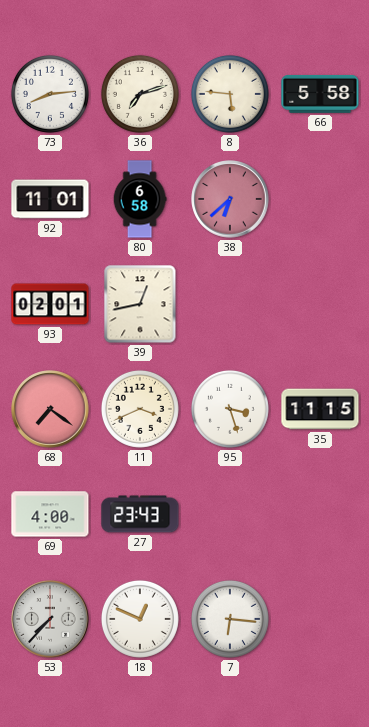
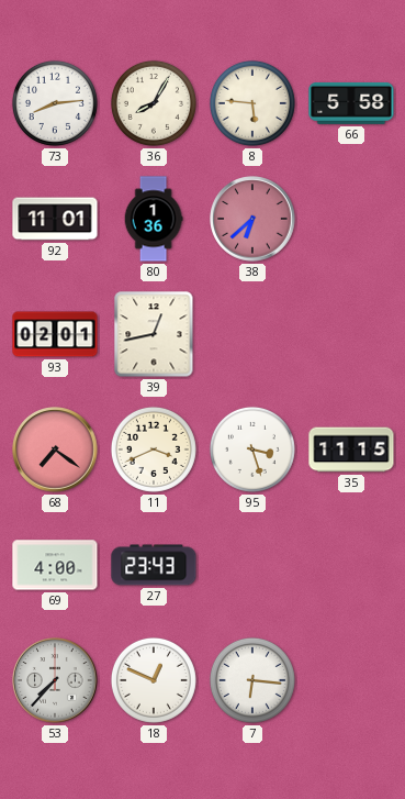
36: 7:12 -> 8:05
80: 6:58 -> 1:36
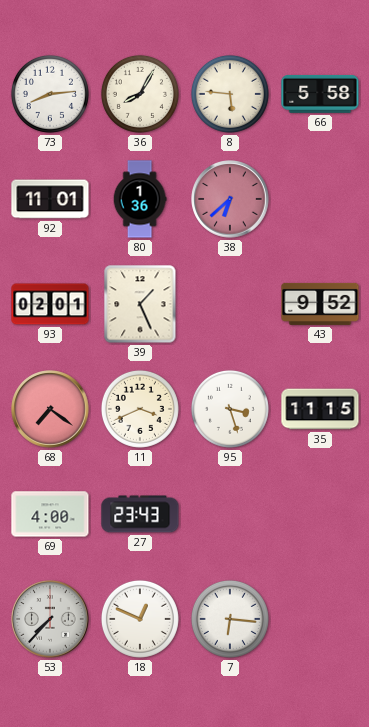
39: 12:43 -> 1:26
43: none -> 9:52
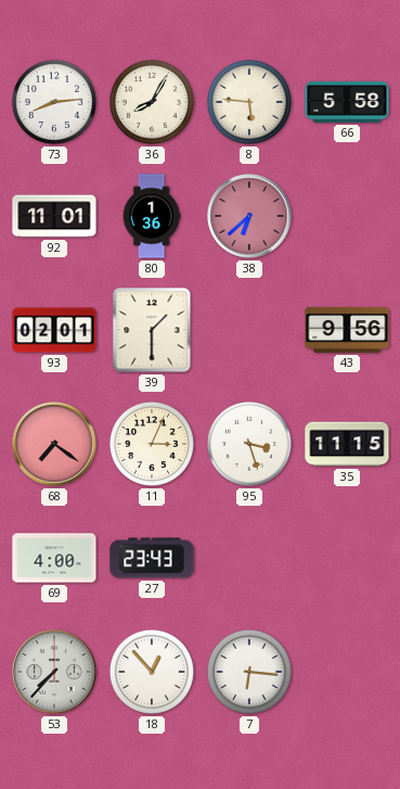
39: 1:26 -> 1:30
43: 9:52 -> 9:56
11: 3:41 -> 3:04
18: 12:49 -> 12:53
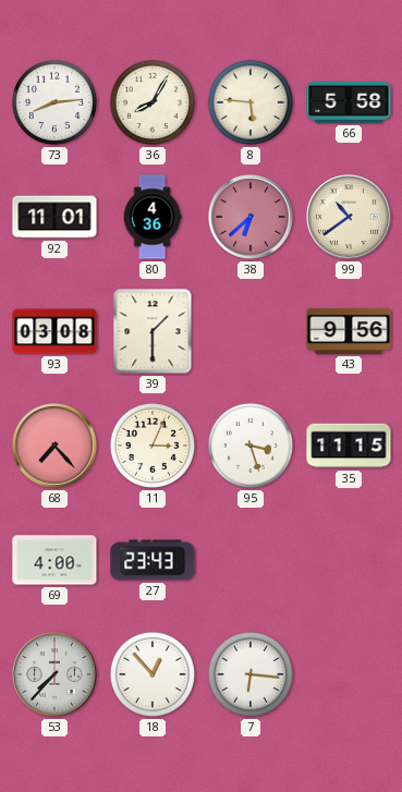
80: 1:36 -> 4:36
99: none -> 10:39
93: 02:01 -> 03:08
68: 7:21 -> 7:23
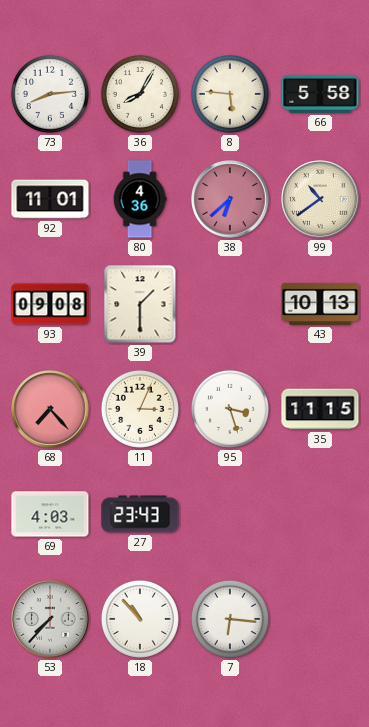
93: 03:08 -> 09:08
43: 9:56 -> 10:13
69: 4:00 -> 4:03
18: 12:53 -> 10:53
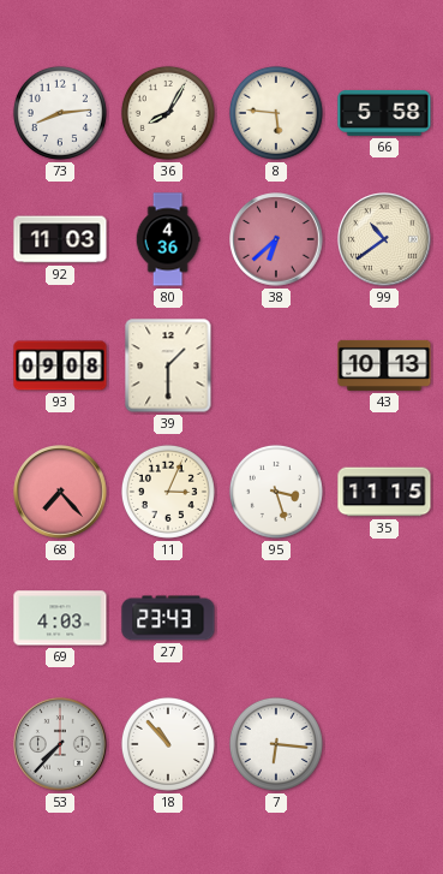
92: 11:01 -> 11:03
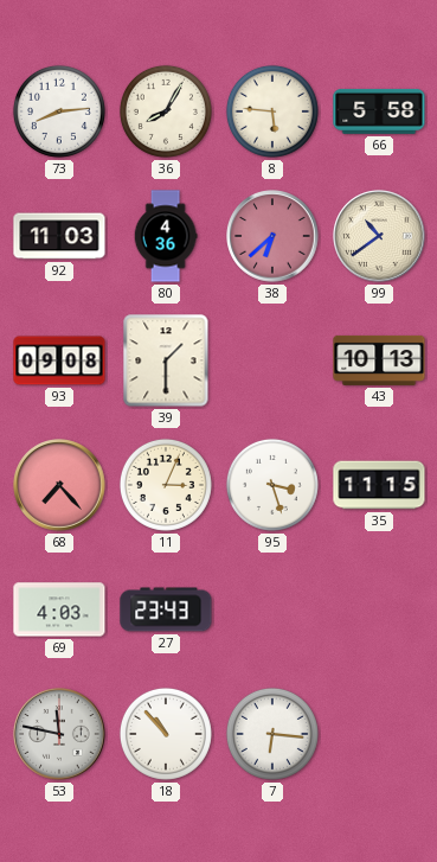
53: 7:37 -> 11:47
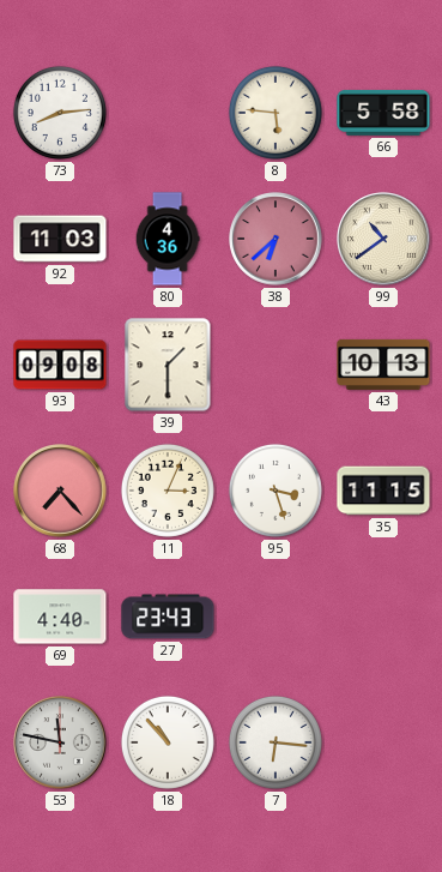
36: 8:05 -> none
69: 4:03 -> 4:40
